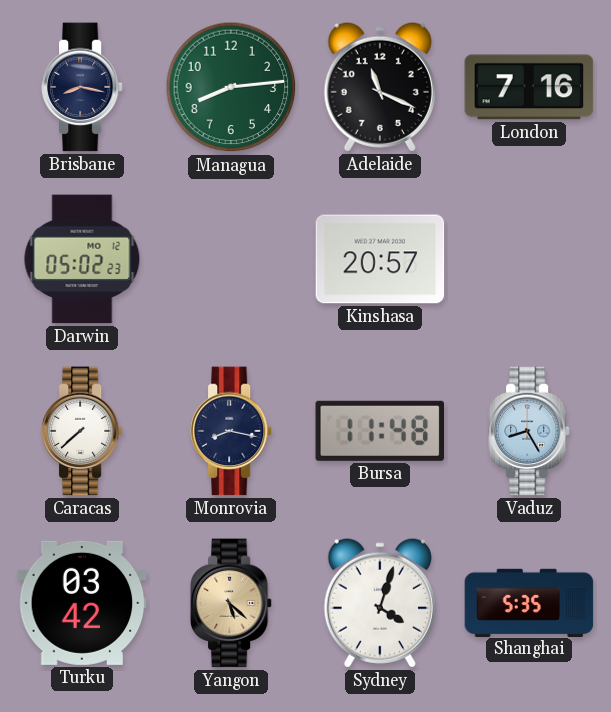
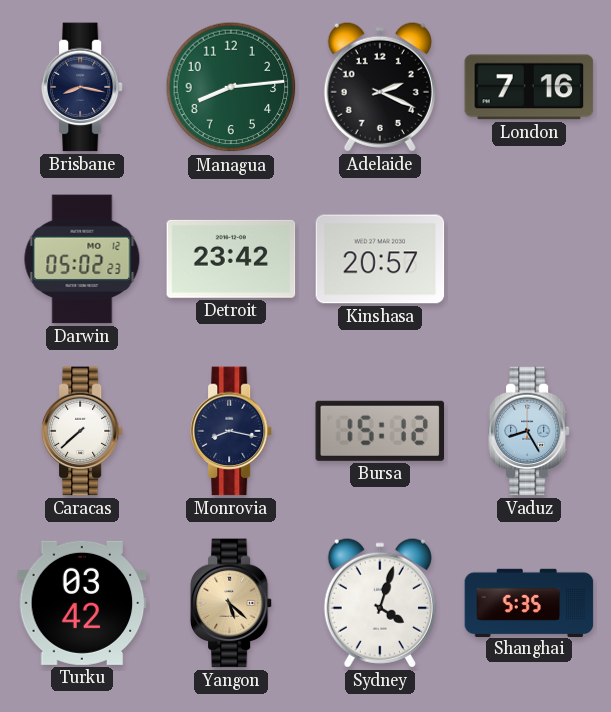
Adelaide: 11:19 -> 2:19
Detroit: none -> 23:42
Bursa: 11:48 -> 15:12
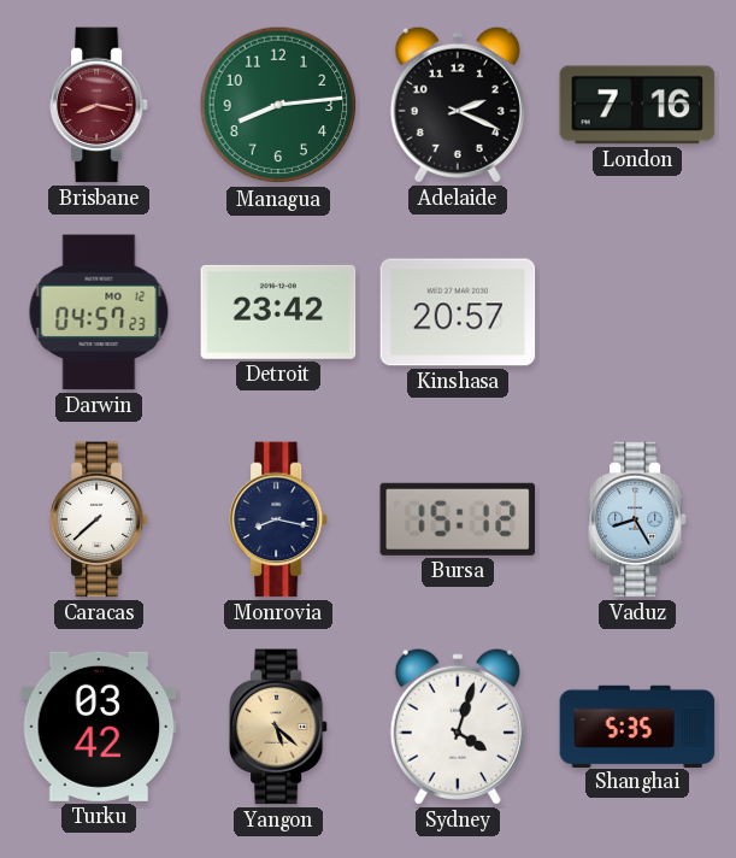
Brisbane dial: navy -> burgundy
Darwin: 05:02 -> 04:57
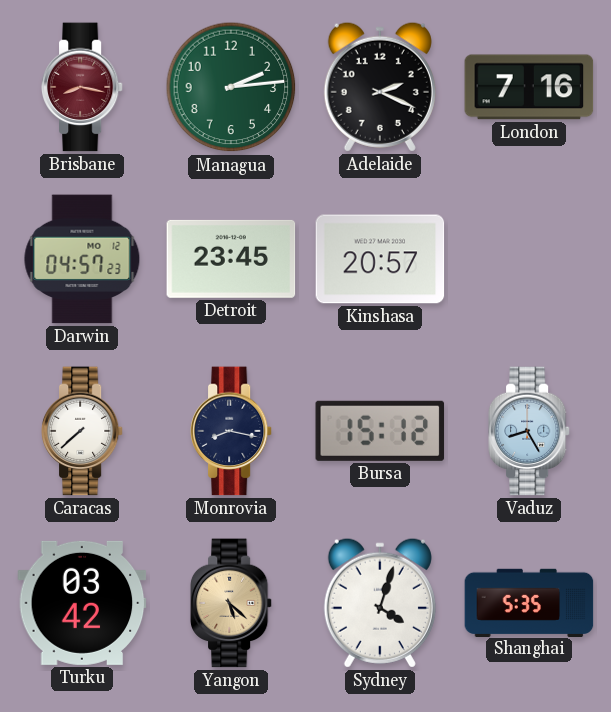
Managua: 8:14 -> 2:14
Detroit: 23:42 -> 23:45
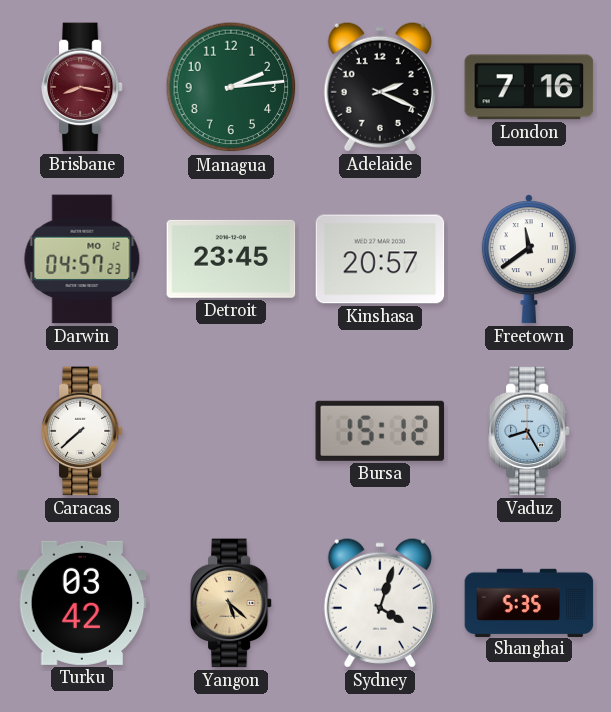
Freetown: none -> 11:39
Monrovia: 8:17 -> none
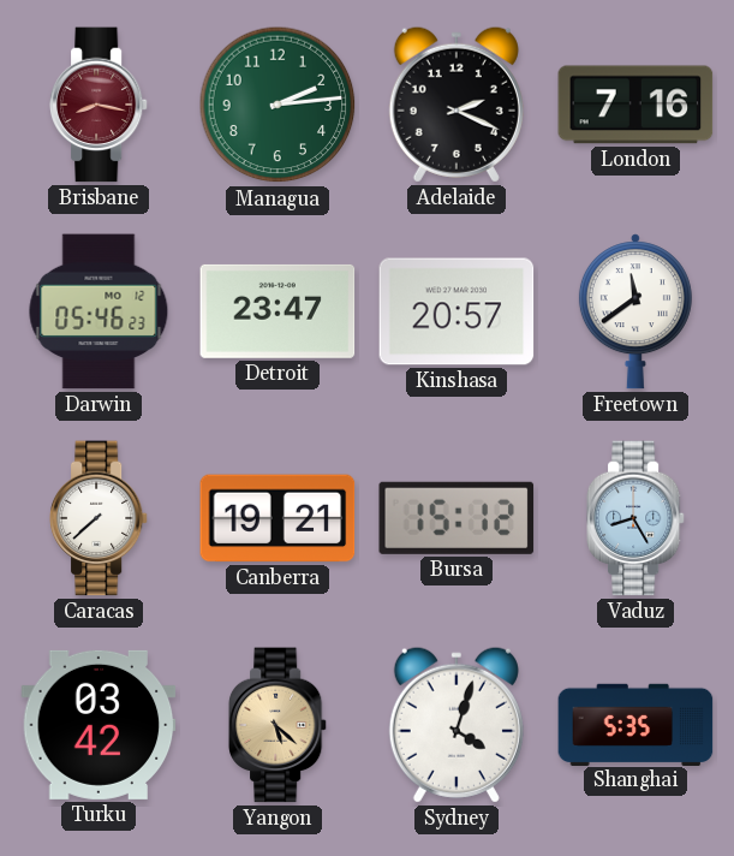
Darwin: 04:57 -> 05:46
Detroit: 23:45 -> 23:47
Canberra: none -> 19:21
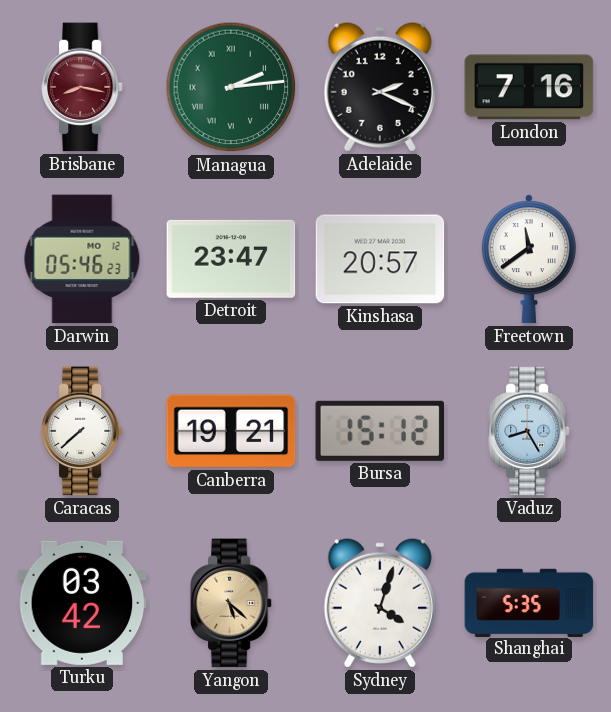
Managua numerals: Arabic -> Roman
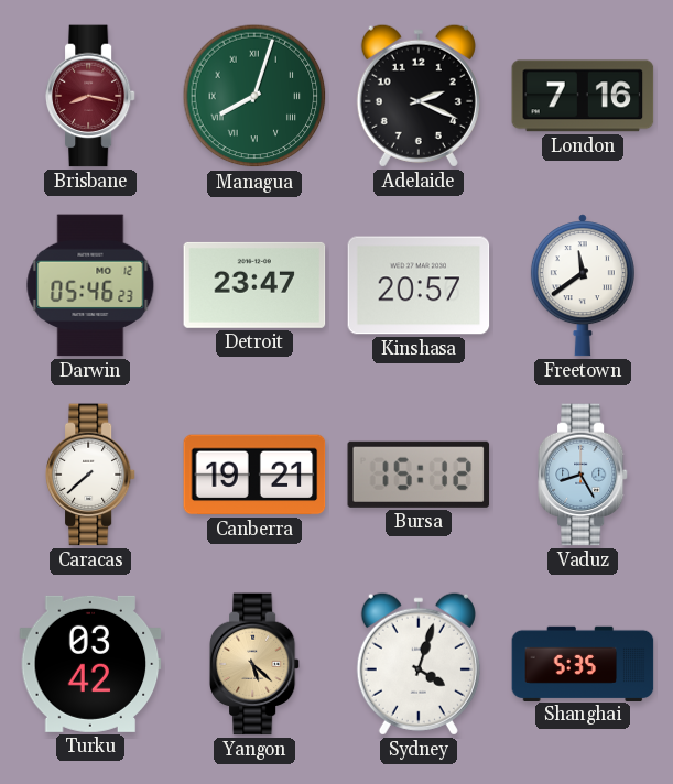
Managua: 2:14 -> 8:03
